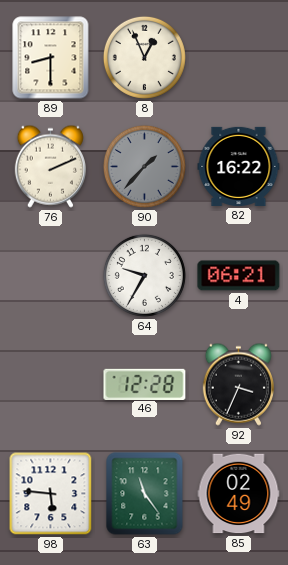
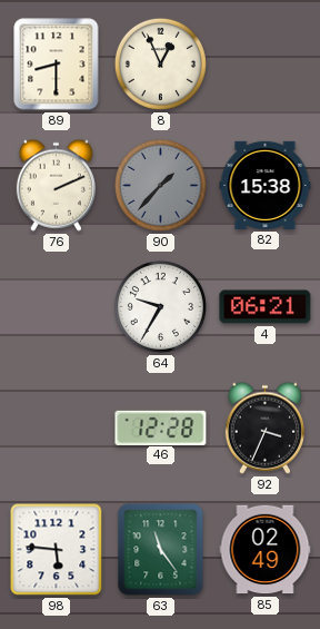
82: 16:22 -> 15:38
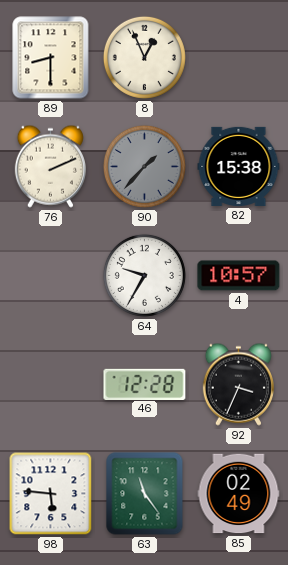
4: 06:21 -> 10:57
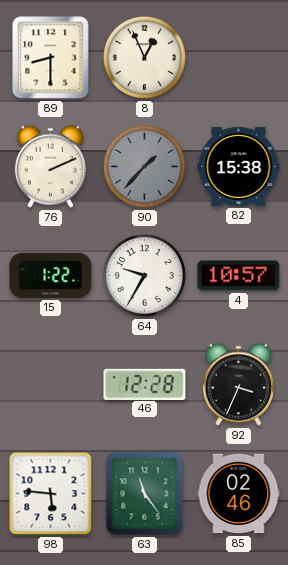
15: none -> 1:22
85: 02:49 -> 02:46
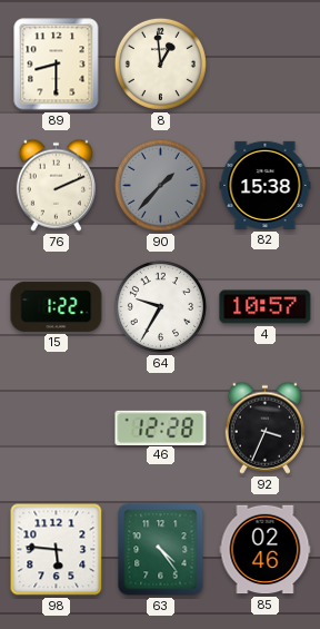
8: 12:56 -> 12:59
63: 11:24 -> 4:24
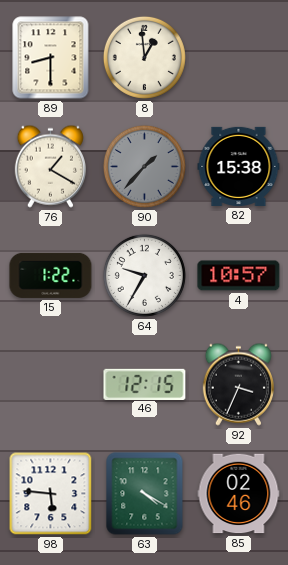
76: 2:11 -> 1:20
46: 12:28 -> 12:15
63: 4:24 -> 4:20
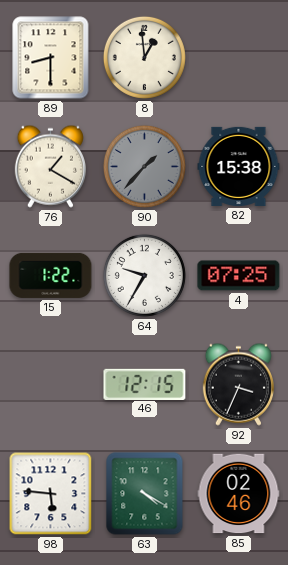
4: 10:57 -> 07:25
